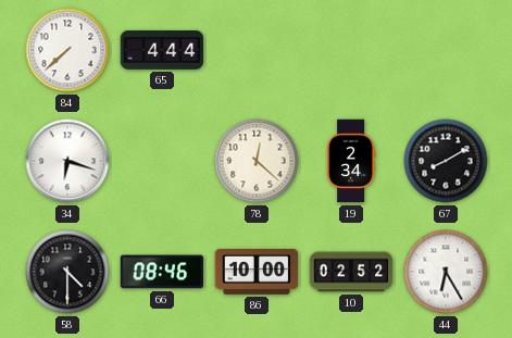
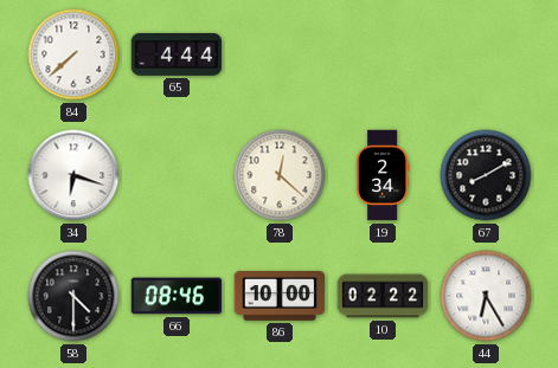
10: 02:52 -> 02:22
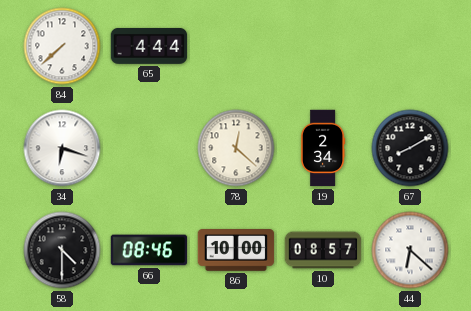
10: 02:22 -> 08:57
44: 6:25 -> 6:22
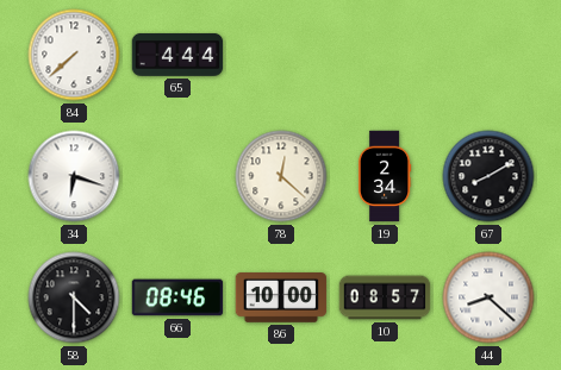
44: 6:22 -> 8:22
